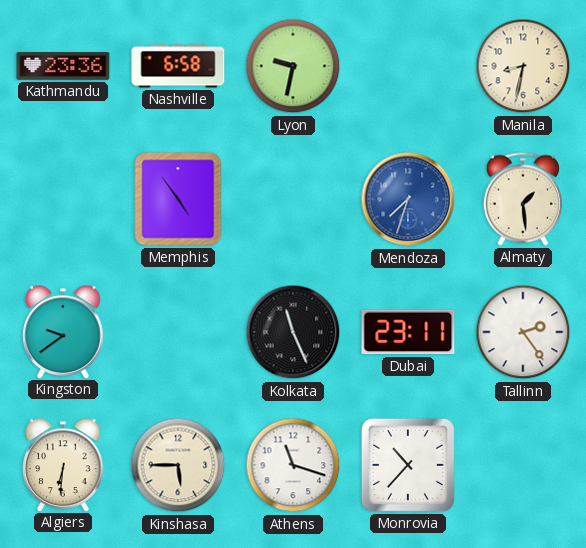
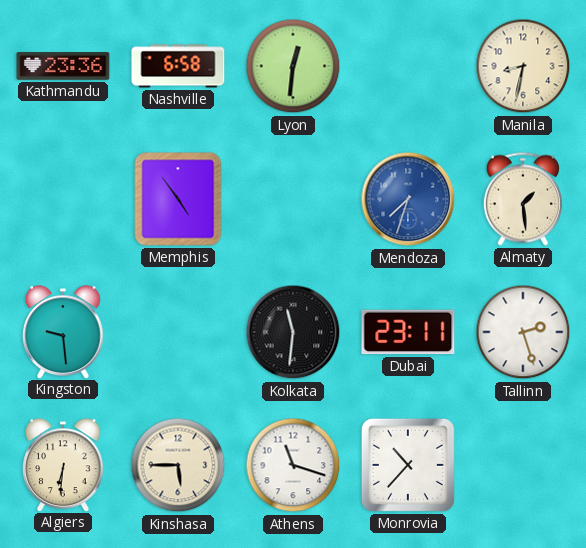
Lyon: 9:32 -> 12:31
Kingston: 9:39 -> 9:29
Kolkata: 11:26 -> 11:31
Tallinn: 2:24 -> 2:27
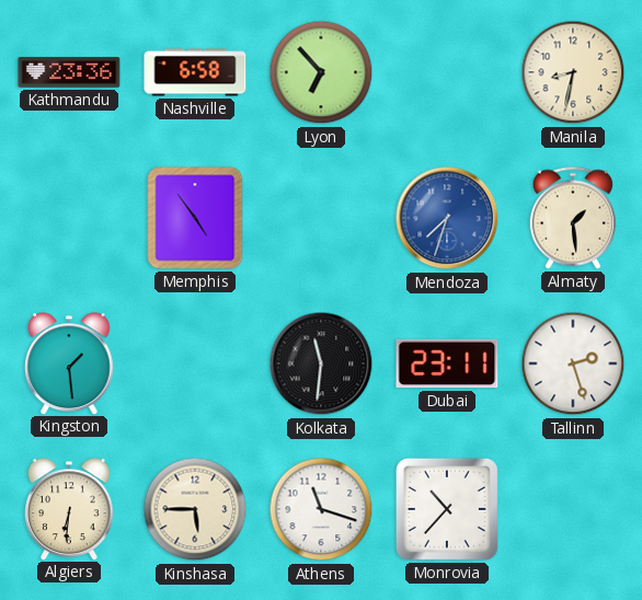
Lyon: 12:31 -> 6:53
Kingston: 9:29 -> 1:29
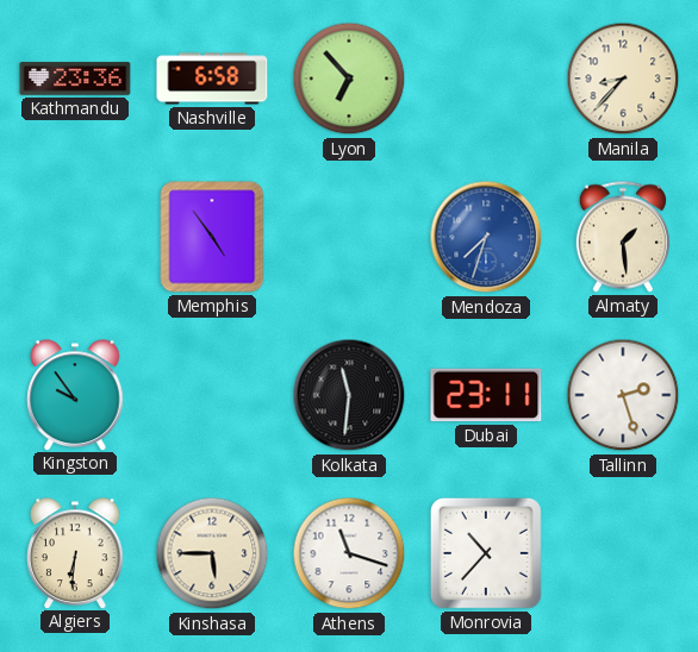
Manila: 8:32 -> 8:37
Kingston: 1:29 -> 9:54
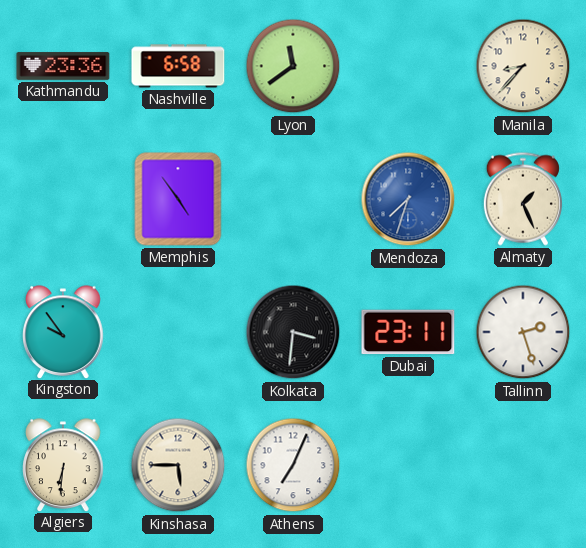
Lyon: 6:53 -> 11:39
Almaty: 1:29 -> 1:26
Kolkata: 11:31 -> 3:31
Athens: 11:18 -> 7:04
Monrovia: 10:37 -> none
